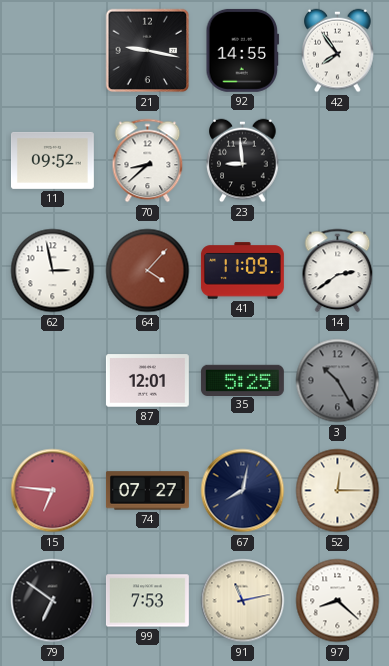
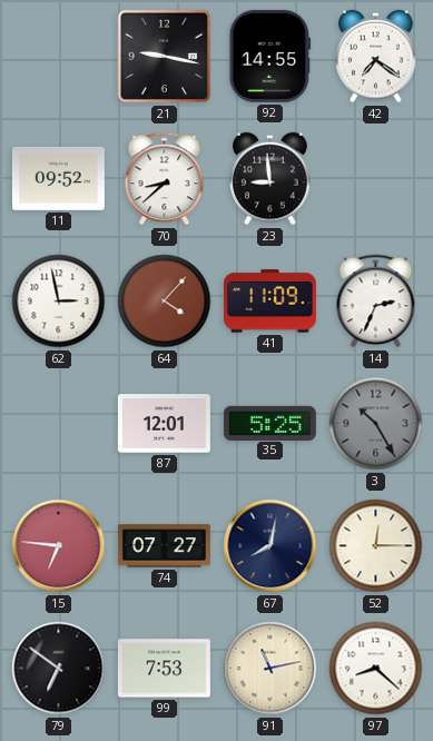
42: 7:54 -> 7:21
14: 2:39 -> 2:34
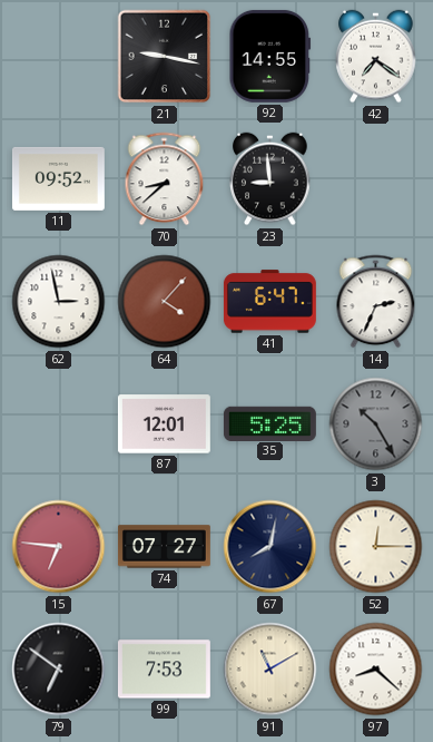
41: 11:09 -> 6:47
91: 11:13 -> 11:10
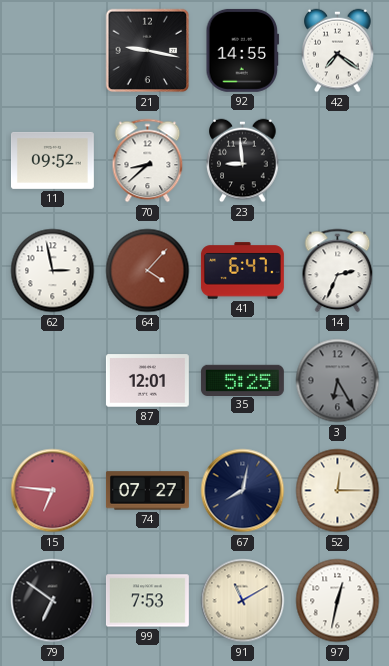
3: 10:25 -> 6:25
97: 8:22 -> 12:32
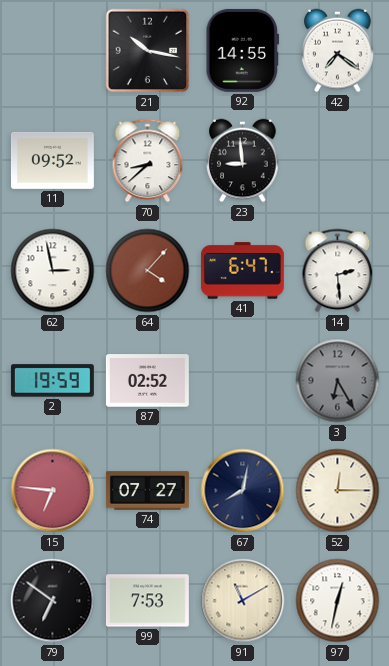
21: 9:17 -> 10:17
14: 2:34 -> 2:29
2: none -> 19:59
87: 12:01 -> 02:52
35: 5:25 -> none
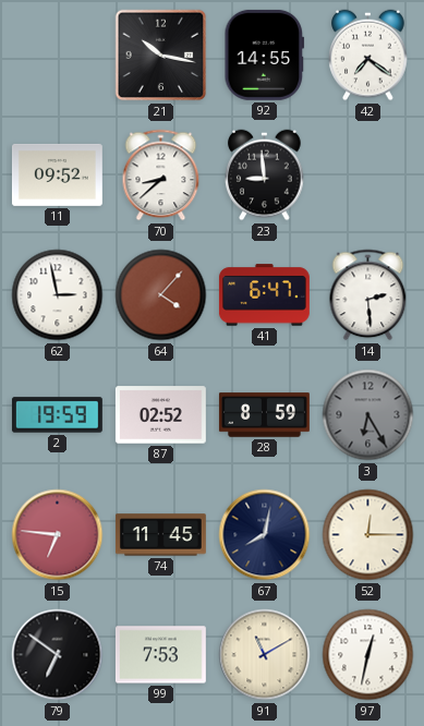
28: none -> 8:59
74: 07:27 -> 11:45
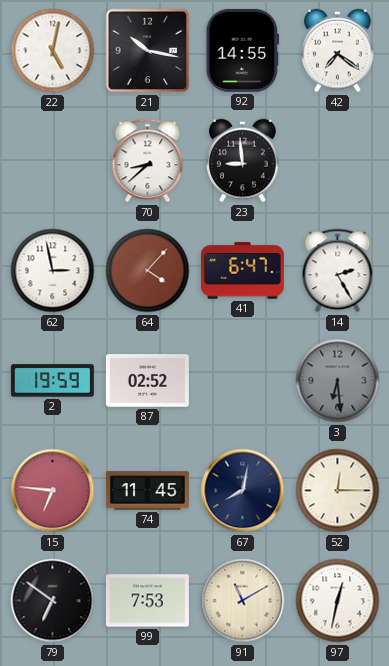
22: none -> 5:02
11: 09:52 -> none
14: 2:29 -> 2:25
28: 8:59 -> none
3: 6:25 -> 6:29
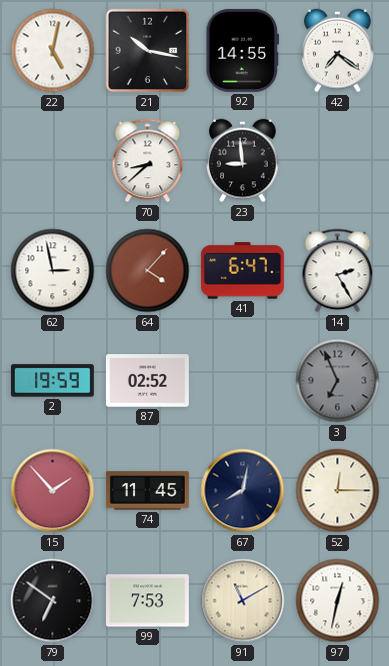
3: 6:29 -> 6:56
15: 6:46 -> 1:53
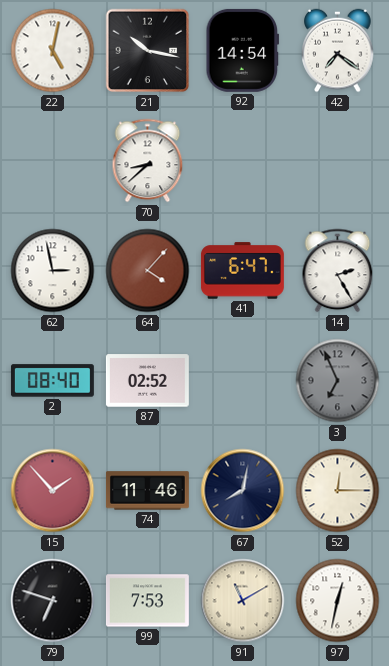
92: 14:55 -> 14:54
23: 8:59 -> none
2: 19:59 -> 08:40
74: 11:45 -> 11:46
79: 6:51 -> 6:48
